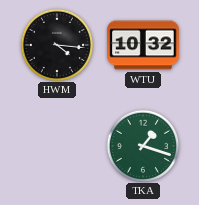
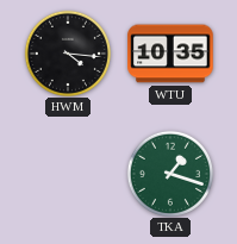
WTU: 10:32 -> 10:35
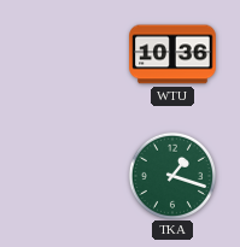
HWM: 4:16 -> none
WTU: 10:35 -> 10:36
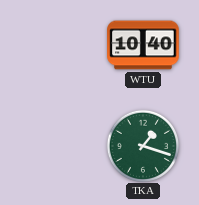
WTU: 10:36 -> 10:40
